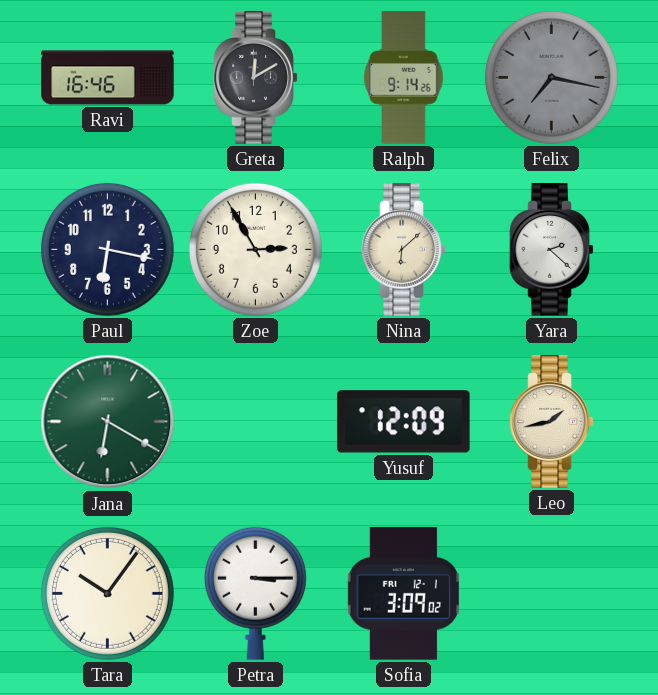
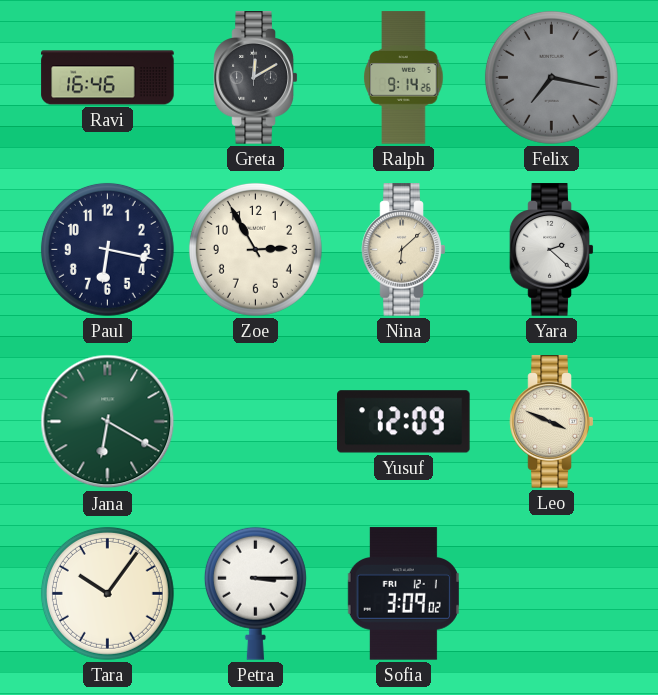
Leo: 1:43 -> 3:49
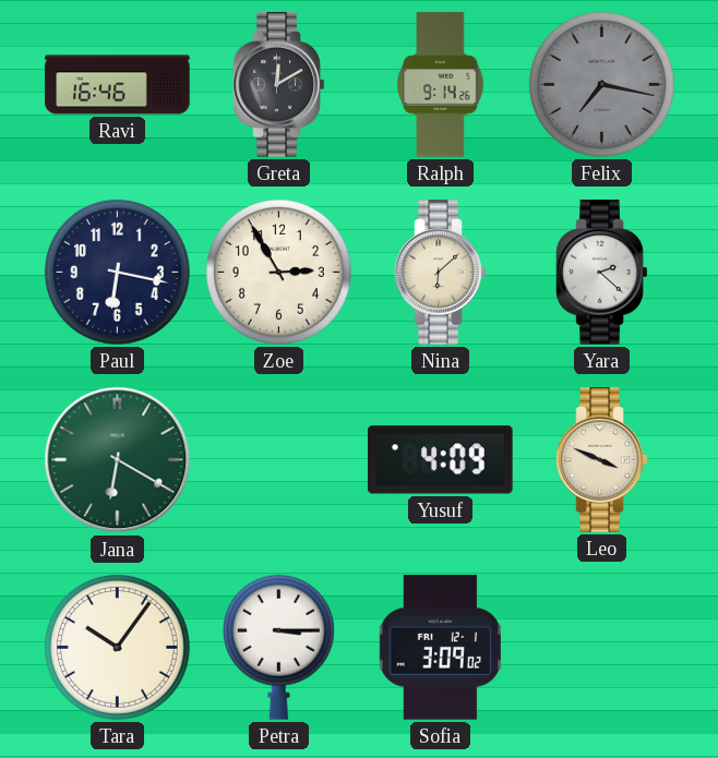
Yusuf: 12:09 -> 4:09
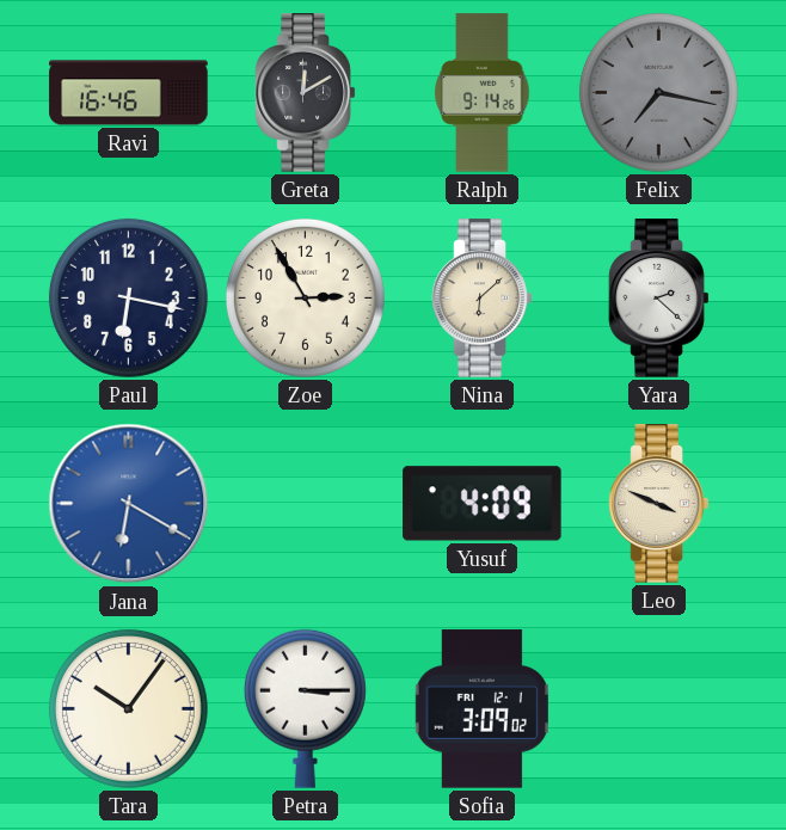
Jana dial: green -> blue
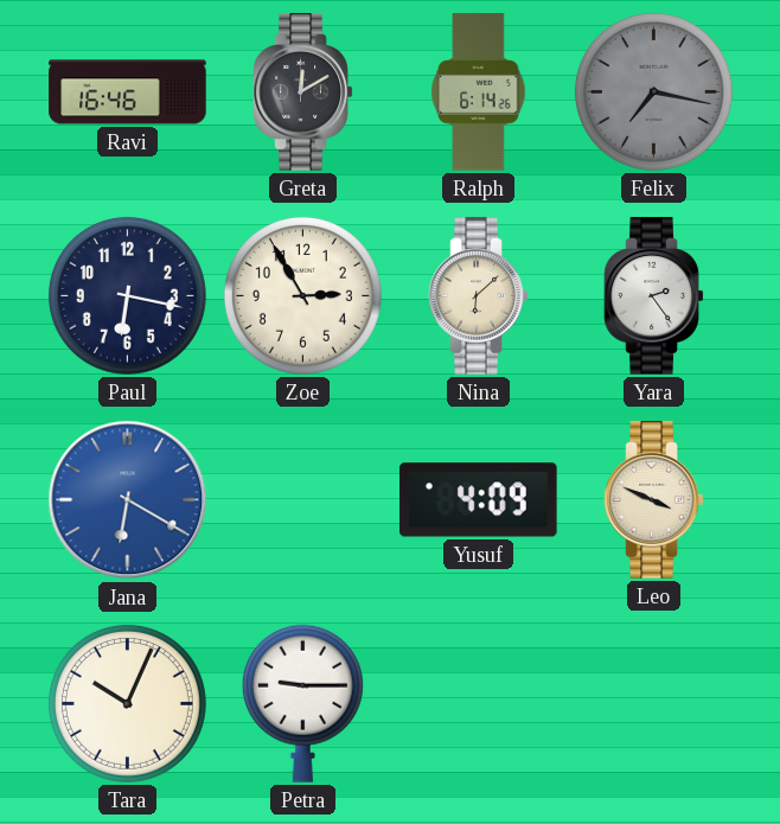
Ralph: 9:14 -> 6:14
Yara: 2:22 -> 2:24
Tara: 10:06 -> 10:04
Petra: 3:15 -> 9:15
Sofia: 3:09 -> none
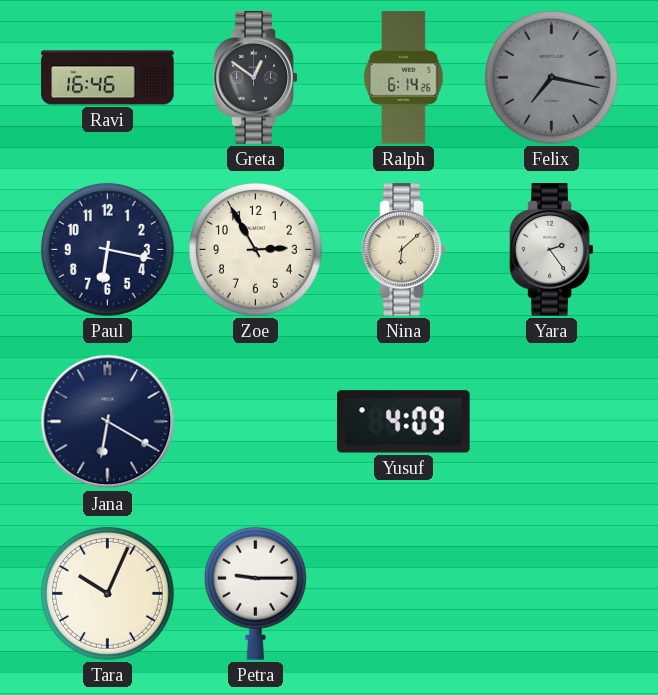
Greta: 12:10 -> 12:51
Jana dial: blue -> navy
Leo: 3:49 -> none
